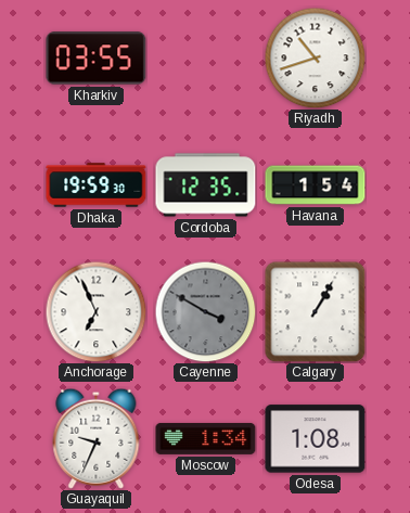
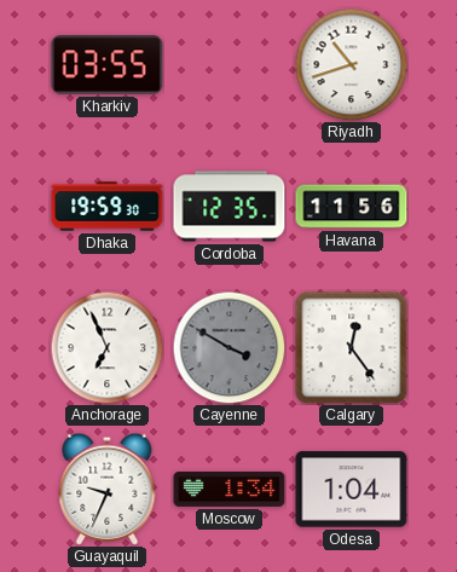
Havana: 1:54 -> 11:56
Calgary: 1:05 -> 12:24
Odesa: 1:08 -> 1:04
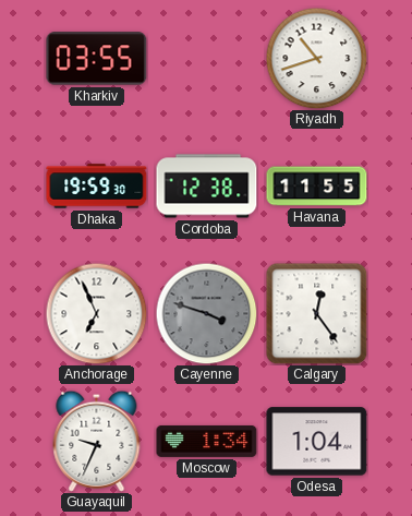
Cordoba: 12:35 -> 12:38
Havana: 11:56 -> 11:55
Cayenne: 3:50 -> 3:48
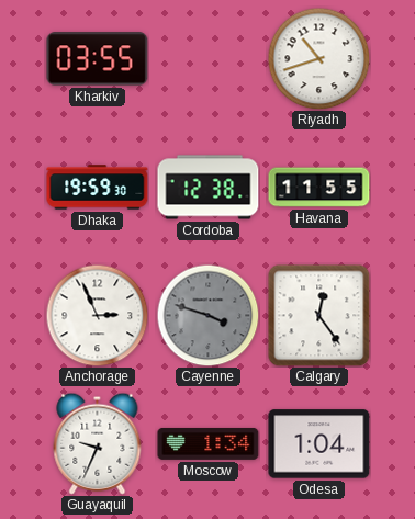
Anchorage: 6:56 -> 2:56
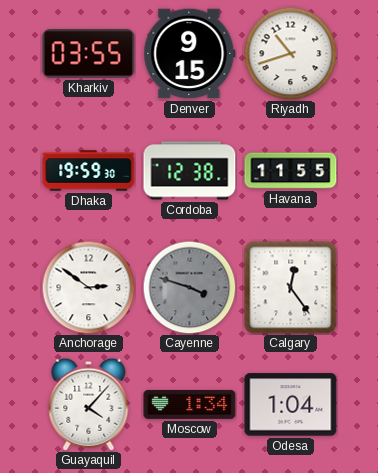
Denver: none -> 9:15
Anchorage: 2:56 -> 2:51
Guayaquil: 9:34 -> 4:07
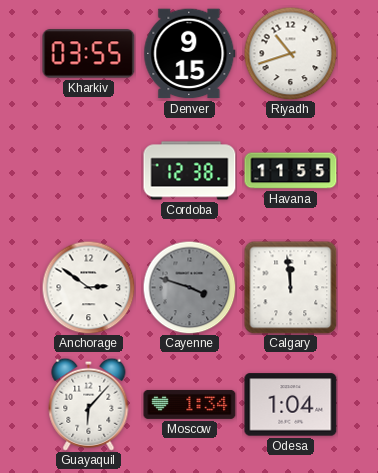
Dhaka: 19:59 -> none
Calgary: 12:24 -> 11:59
Guayaquil: 4:07 -> 6:07
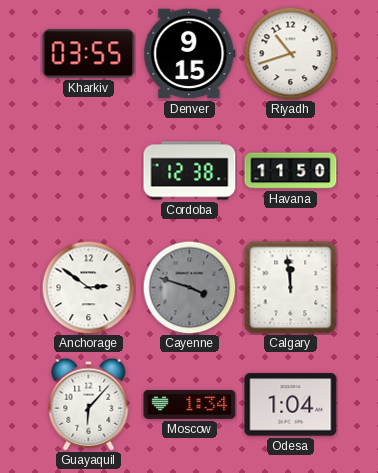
Havana: 11:55 -> 11:50
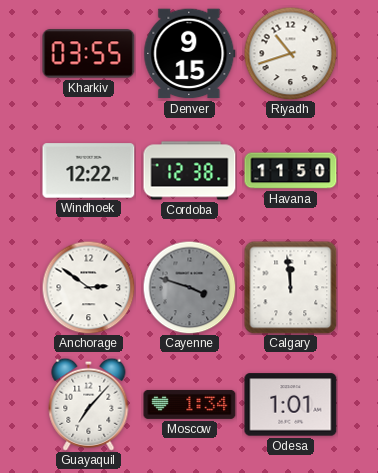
Windhoek: none -> 12:22
Guayaquil: 6:07 -> 7:07
Odesa: 1:04 -> 1:01
